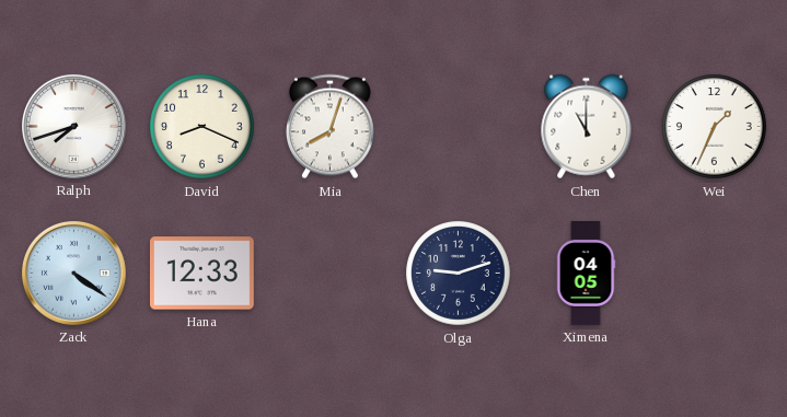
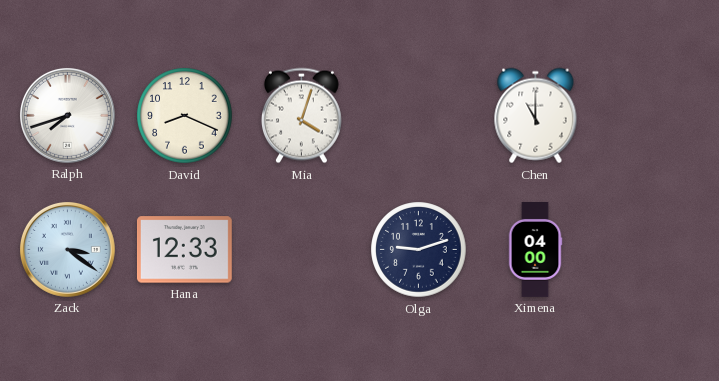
Mia: 8:03 -> 4:03
Wei: 1:34 -> none
Zack: 4:21 -> 3:21
Ximena: 04:05 -> 04:00
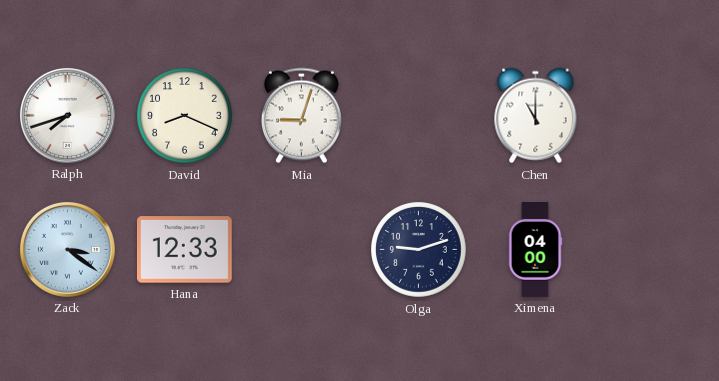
Mia: 4:03 -> 9:03
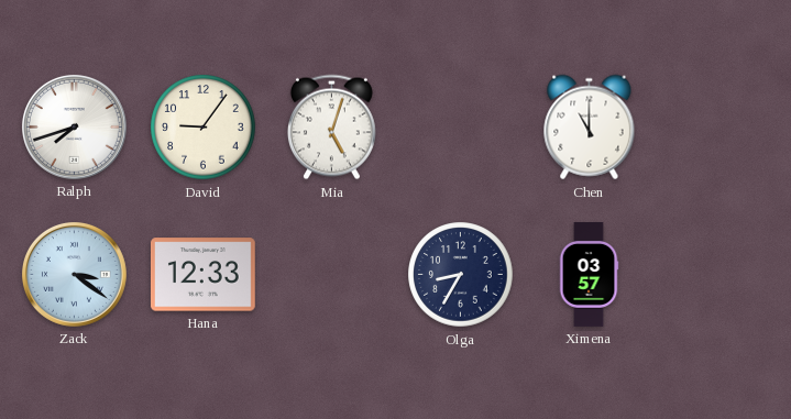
David: 8:19 -> 9:06
Mia: 9:03 -> 5:03
Olga: 9:12 -> 8:35
Ximena: 04:00 -> 03:57
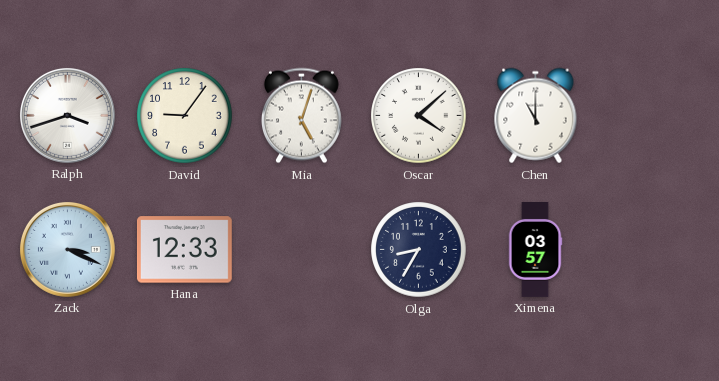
Ralph: 7:42 -> 3:42
Oscar: none -> 4:08
Zack: 3:21 -> 3:19
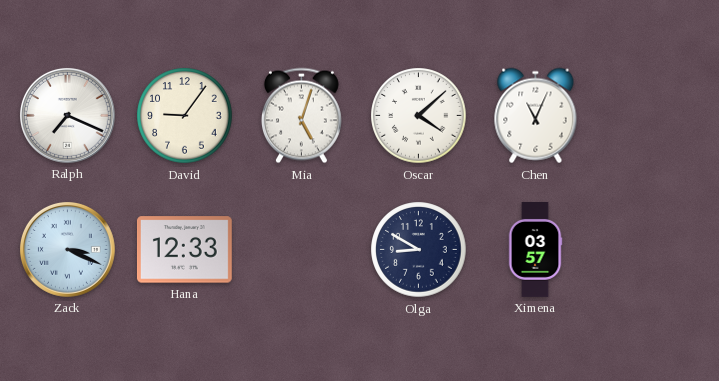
Ralph: 3:42 -> 7:19
Chen: 11:00 -> 11:04
Olga: 8:35 -> 8:50
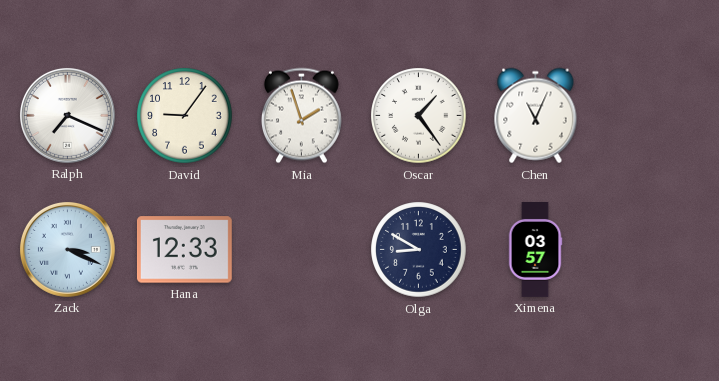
Mia: 5:03 -> 1:57
Oscar: 4:08 -> 1:24
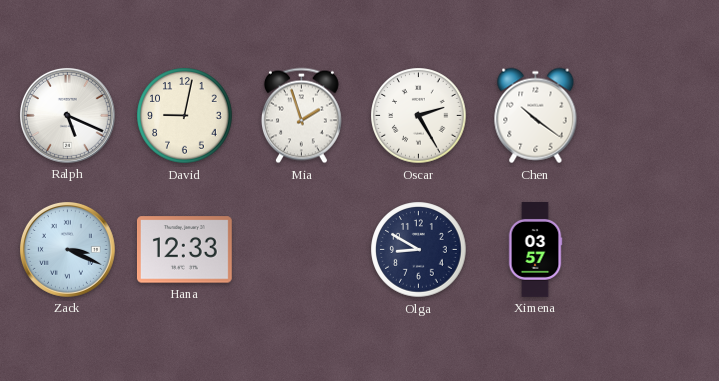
Ralph: 7:19 -> 5:19
David: 9:06 -> 9:02
Oscar: 1:24 -> 2:25
Chen: 11:04 -> 10:21
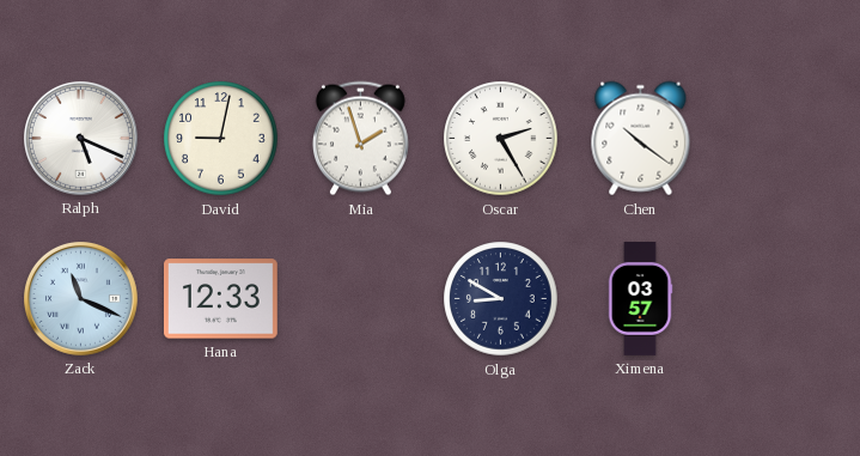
Zack: 3:19 -> 11:19
